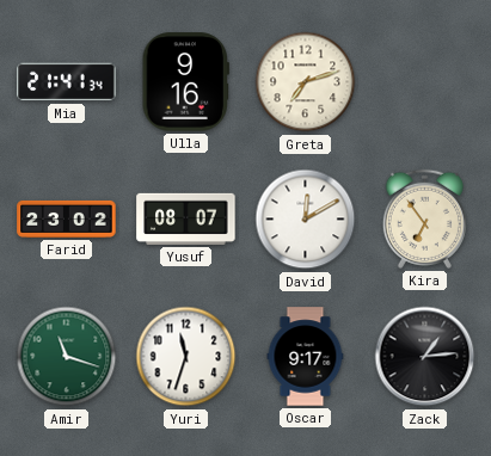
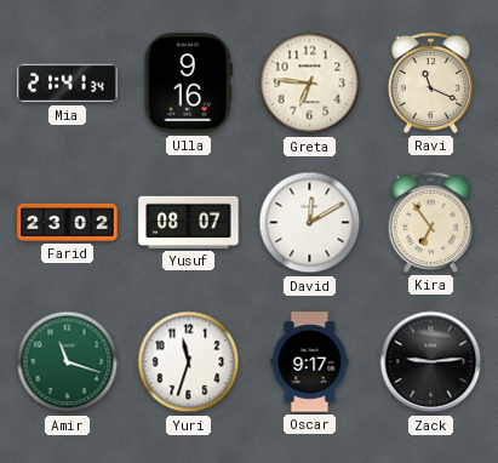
Greta: 7:12 -> 6:46
Ravi: none -> 11:19
Zack: 1:14 -> 9:14
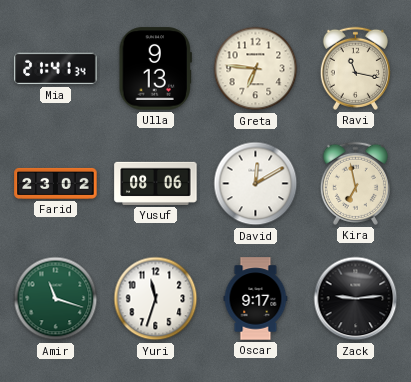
Ulla: 9:16 -> 9:13
Ravi: 11:19 -> 11:17
Yusuf: 08:07 -> 08:06
Kira: 6:54 -> 6:58
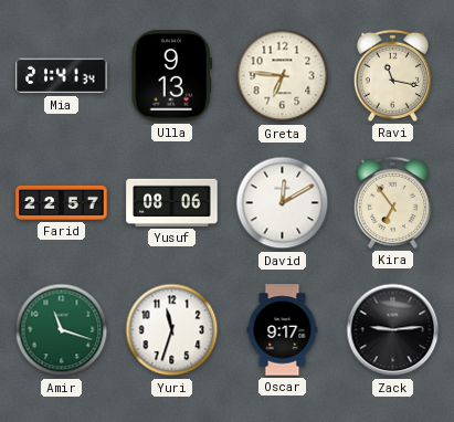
Farid: 23:02 -> 22:57
Kira: 6:58 -> 6:54
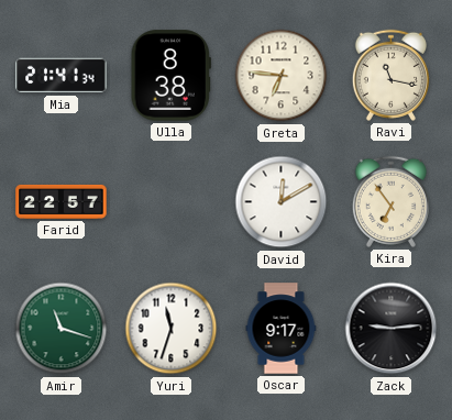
Ulla: 9:13 -> 8:38
Yusuf: 08:06 -> none
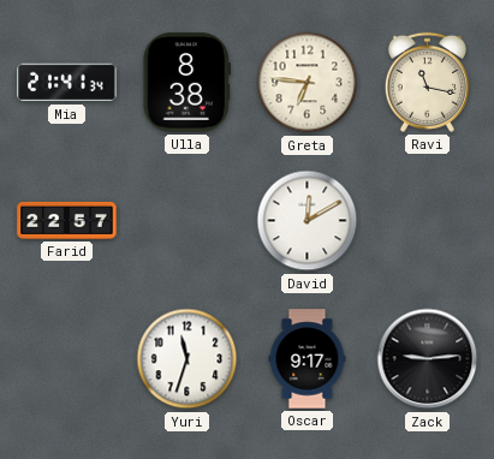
Kira: 6:54 -> none
Amir: 11:18 -> none
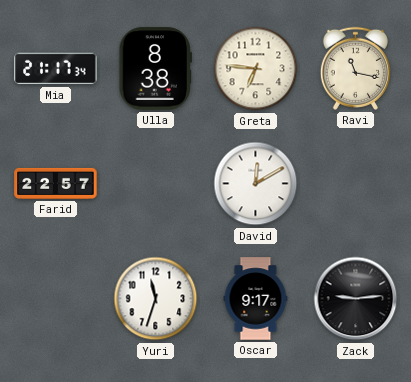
Mia: 21:41 -> 21:17
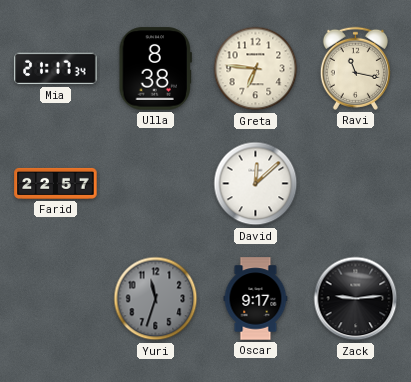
David: 12:10 -> 12:08
Yuri dial: white -> grey
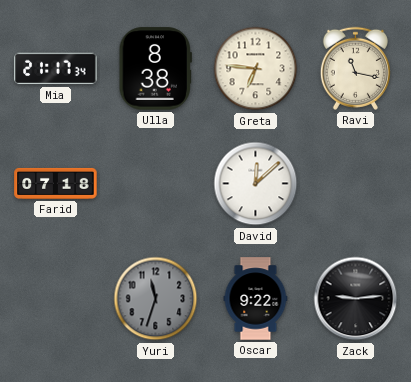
Farid: 22:57 -> 07:18
Oscar: 9:17 -> 9:22
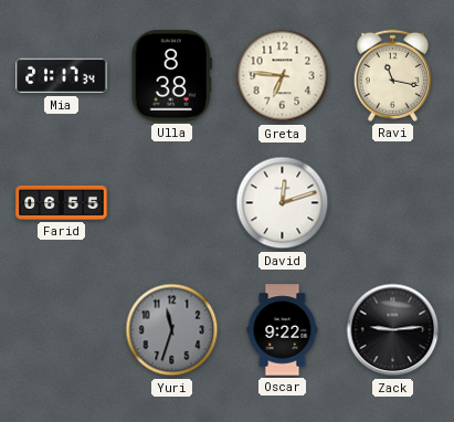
Farid: 07:18 -> 06:55
David: 12:08 -> 12:12
